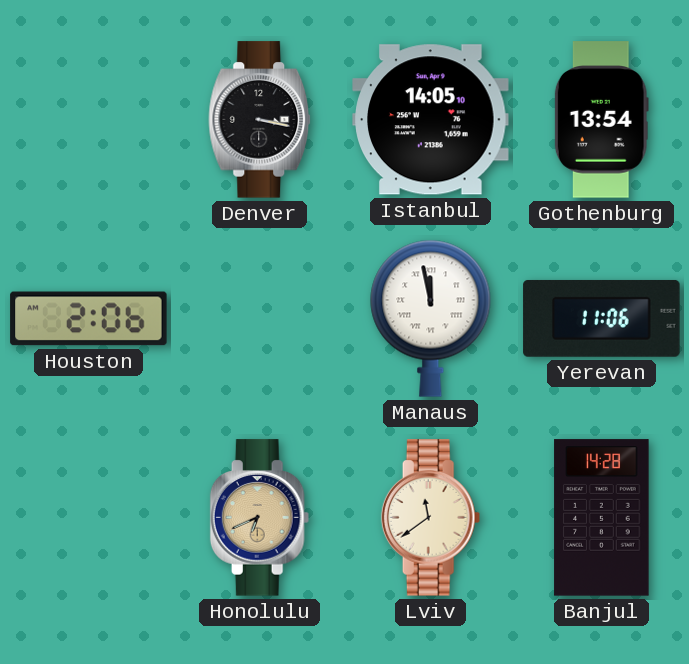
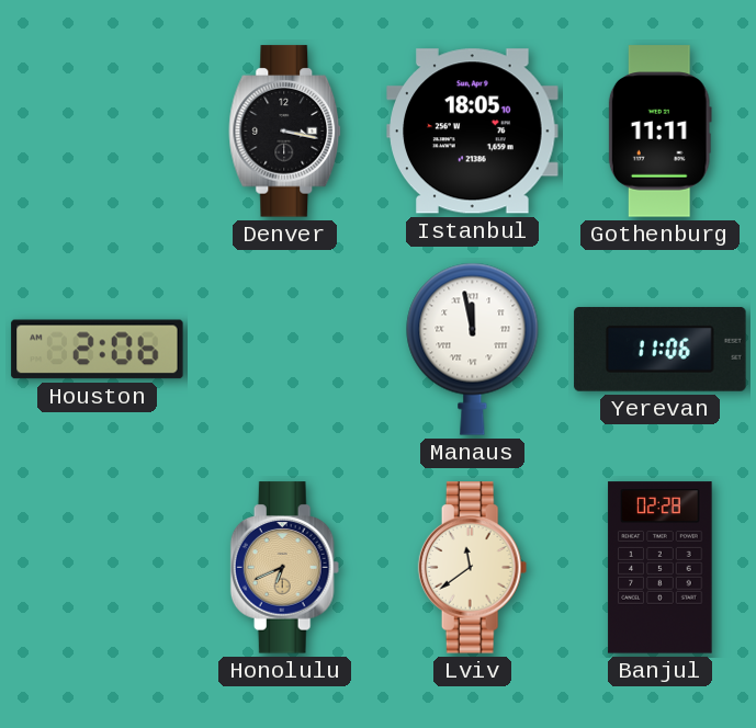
Istanbul: 14:05 -> 18:05
Gothenburg: 13:54 -> 11:11
Banjul: 14:28 -> 02:28
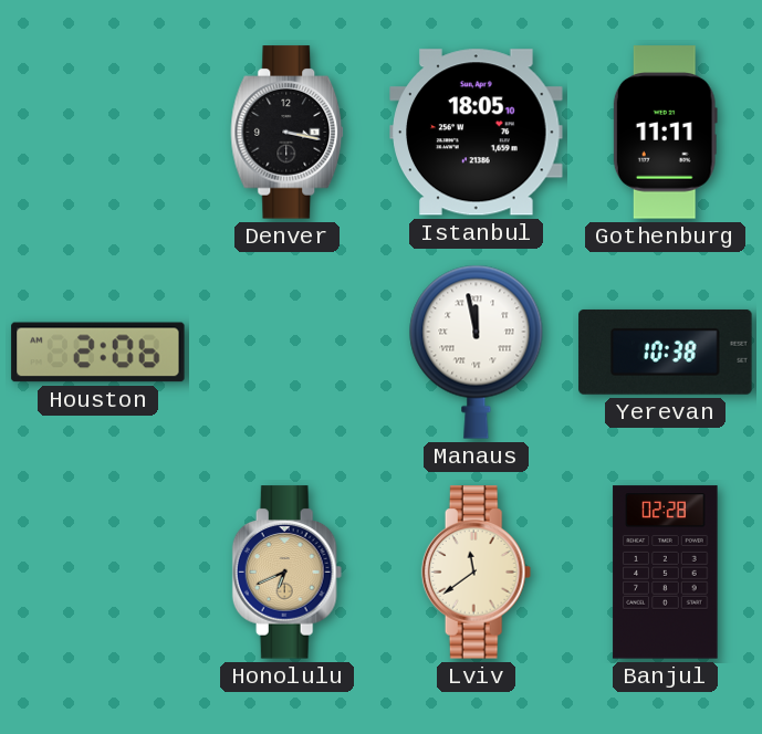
Yerevan: 11:06 -> 10:38
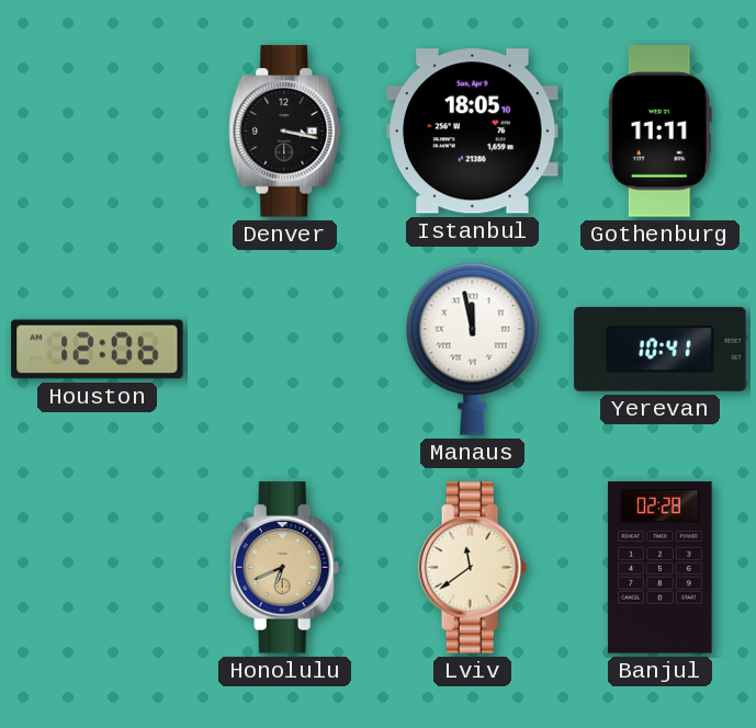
Houston: 2:06 -> 12:06
Yerevan: 10:38 -> 10:41
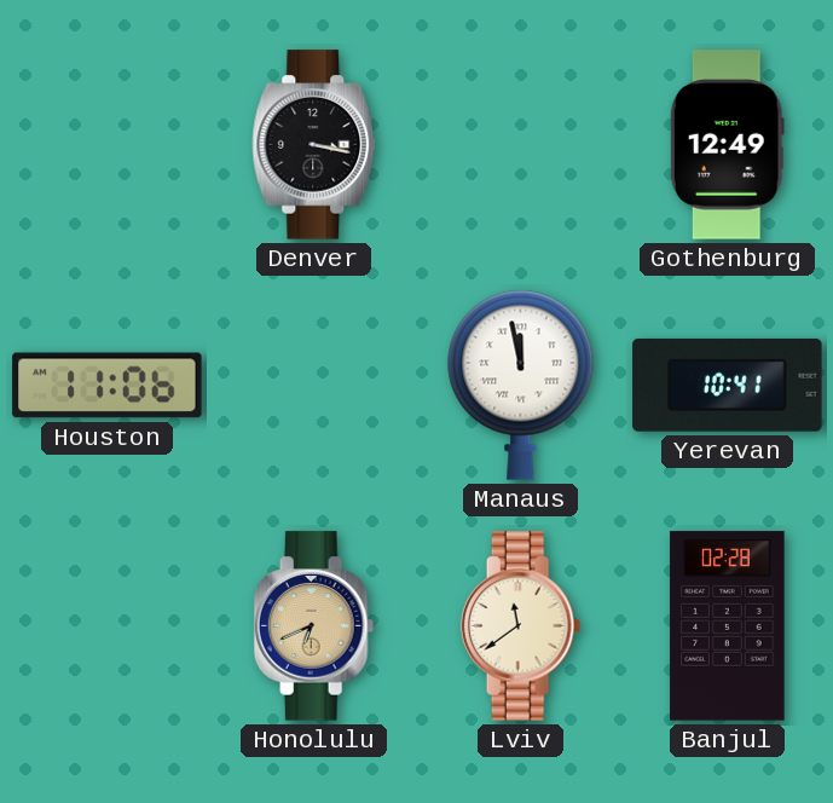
Istanbul: 18:05 -> none
Gothenburg: 11:11 -> 12:49
Houston: 12:06 -> 11:06
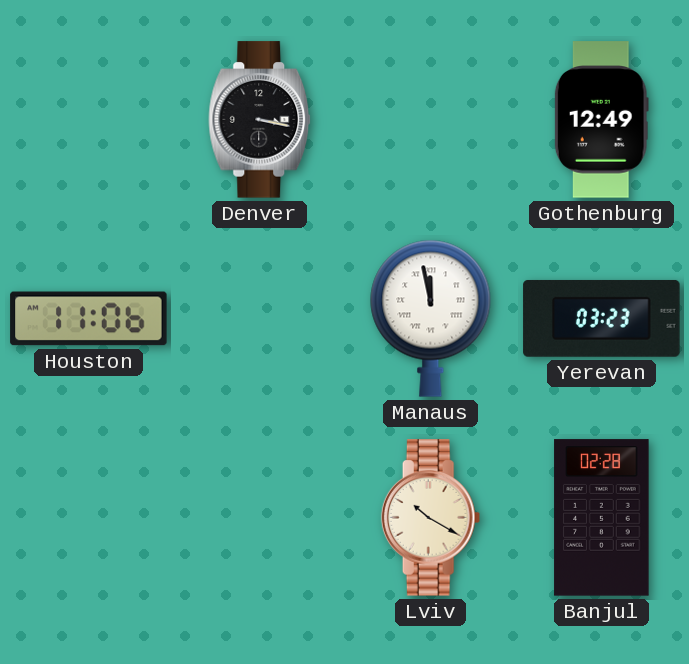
Yerevan: 10:41 -> 03:23
Honolulu: 6:41 -> none
Lviv: 11:39 -> 10:20
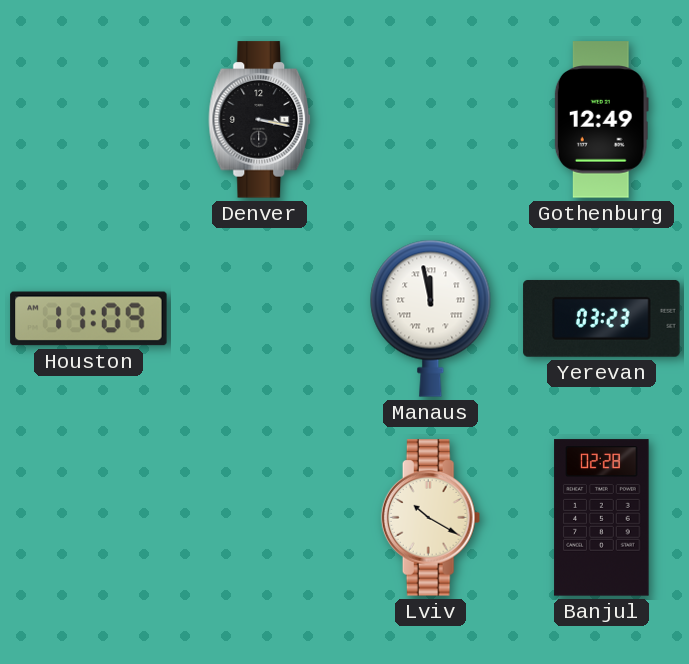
Houston: 11:06 -> 11:09
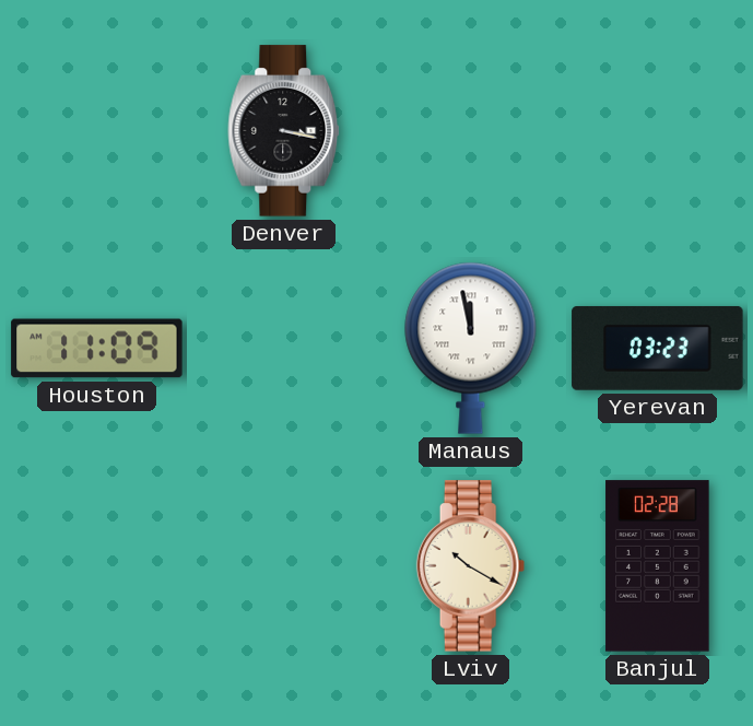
Gothenburg: 12:49 -> none
